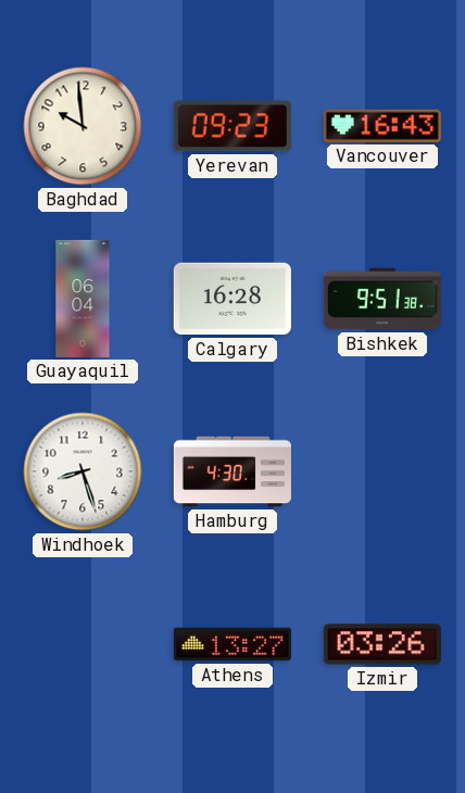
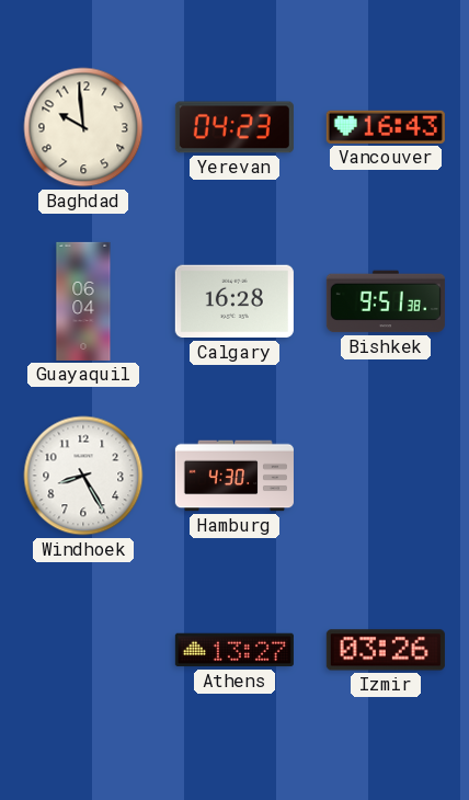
Yerevan: 09:23 -> 04:23
Windhoek: 8:27 -> 8:25
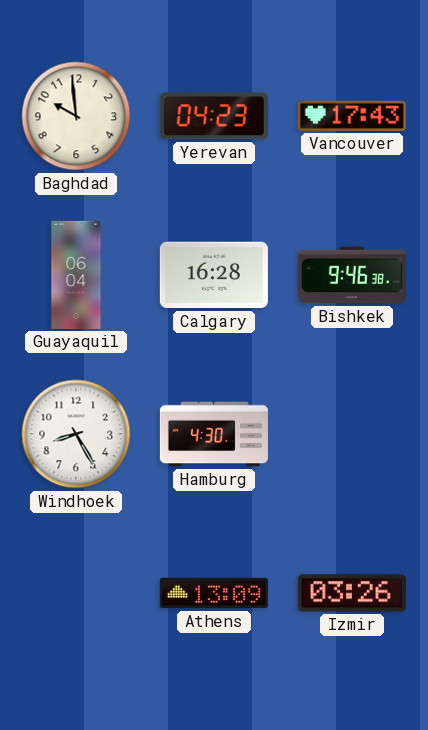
Vancouver: 16:43 -> 17:43
Bishkek: 9:51 -> 9:46
Athens: 13:27 -> 13:09
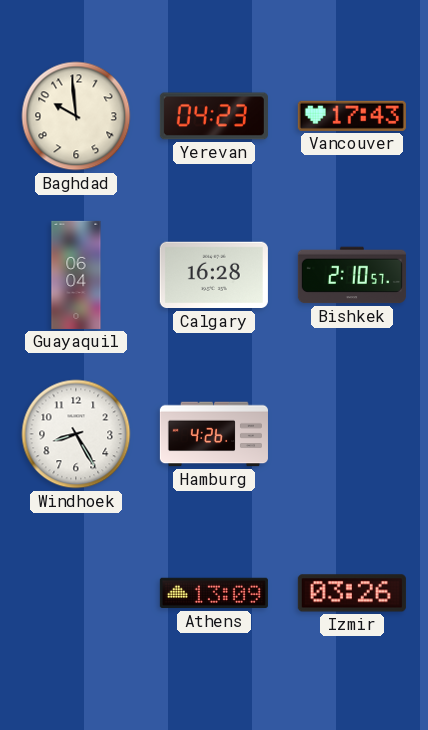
Bishkek: 9:46 -> 2:10
Hamburg: 4:30 -> 4:26
